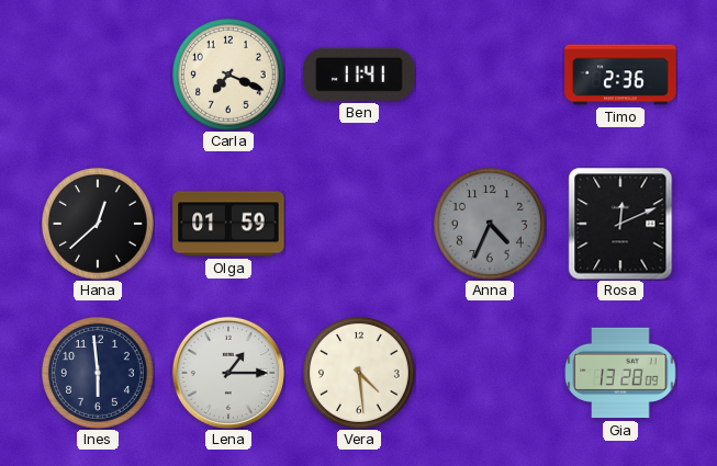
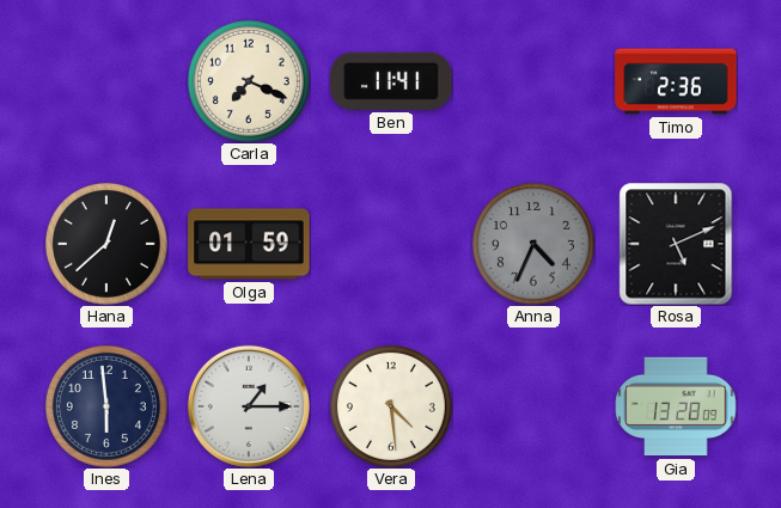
Rosa: 12:11 -> 5:11
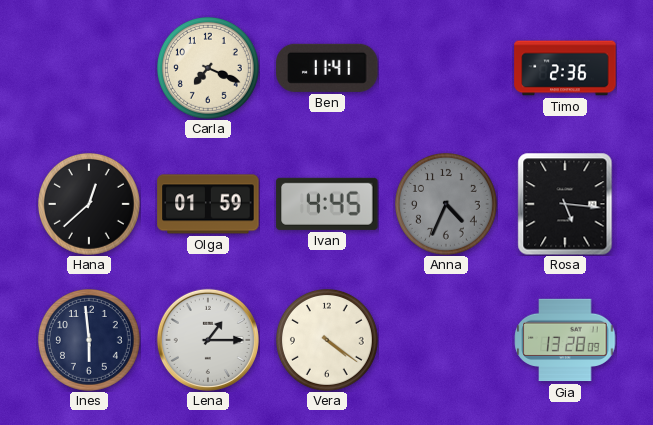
Ivan: none -> 4:45
Rosa: 5:11 -> 5:16
Vera: 4:29 -> 4:21
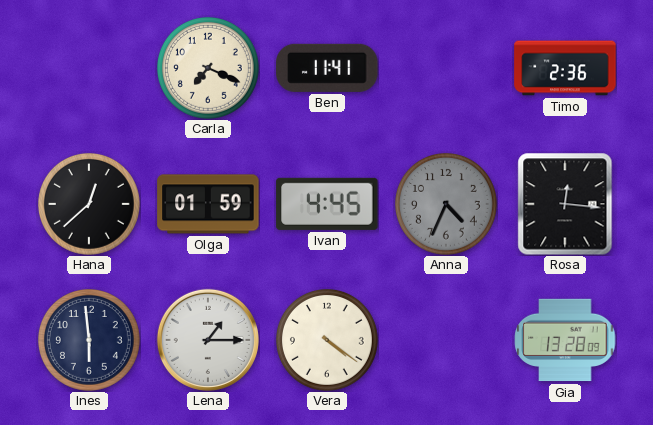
Rosa: 5:16 -> 12:16
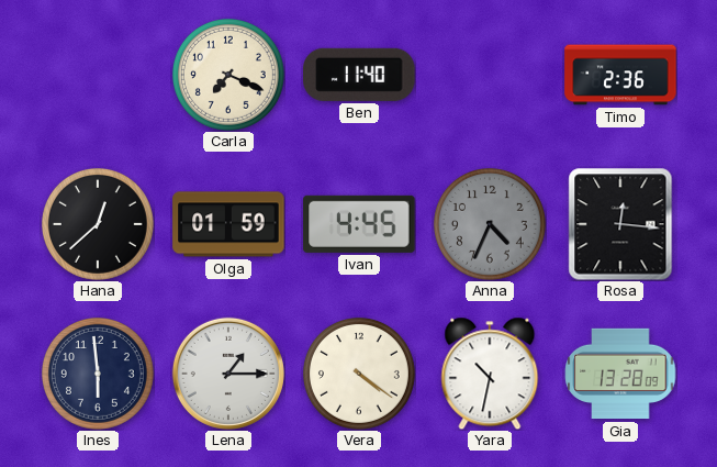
Ben: 11:41 -> 11:40
Yara: none -> 10:32
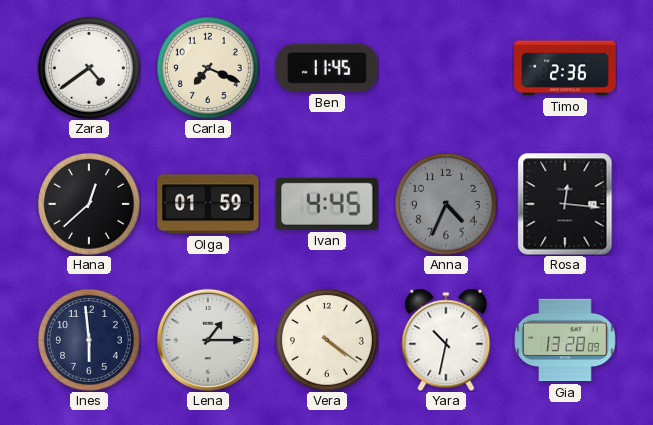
Zara: none -> 4:39
Ben: 11:40 -> 11:45
